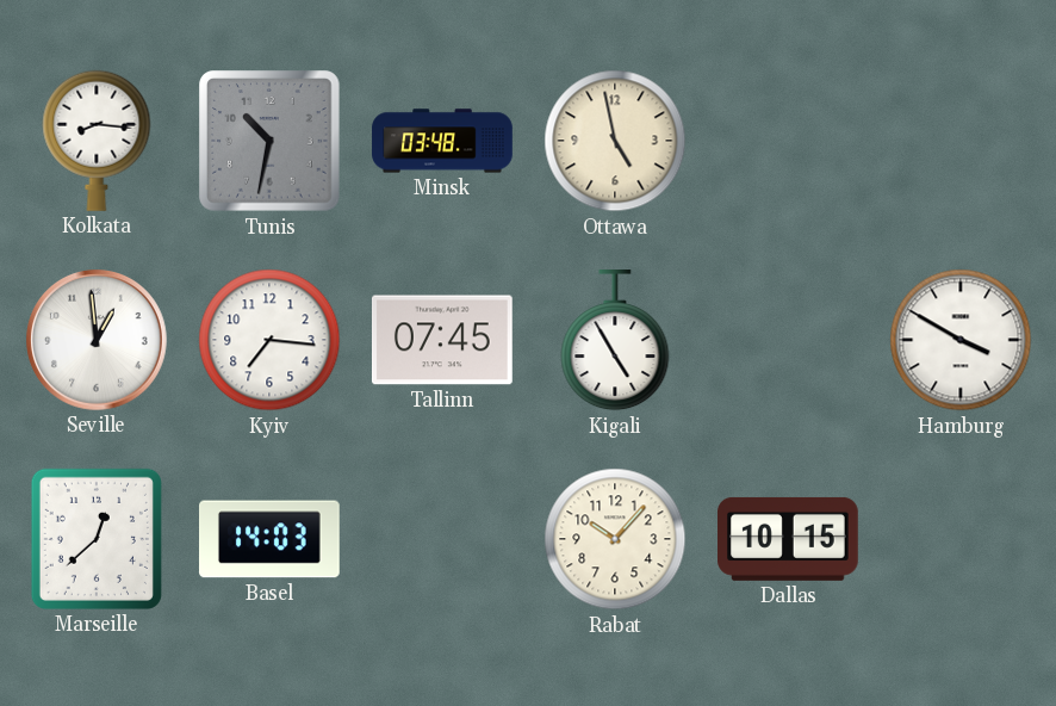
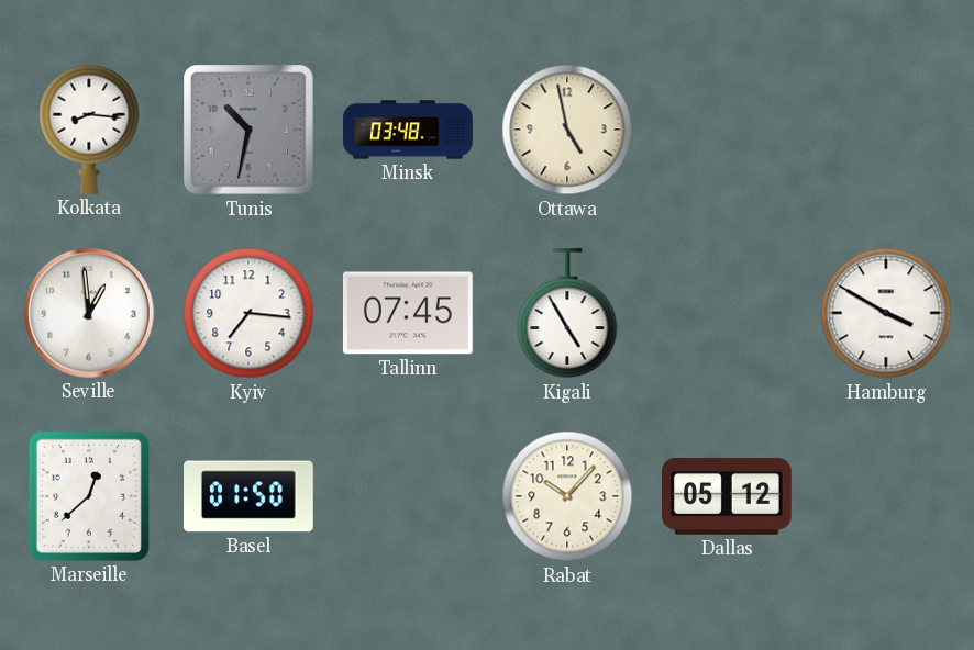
Basel: 14:03 -> 01:50
Dallas: 10:15 -> 05:12
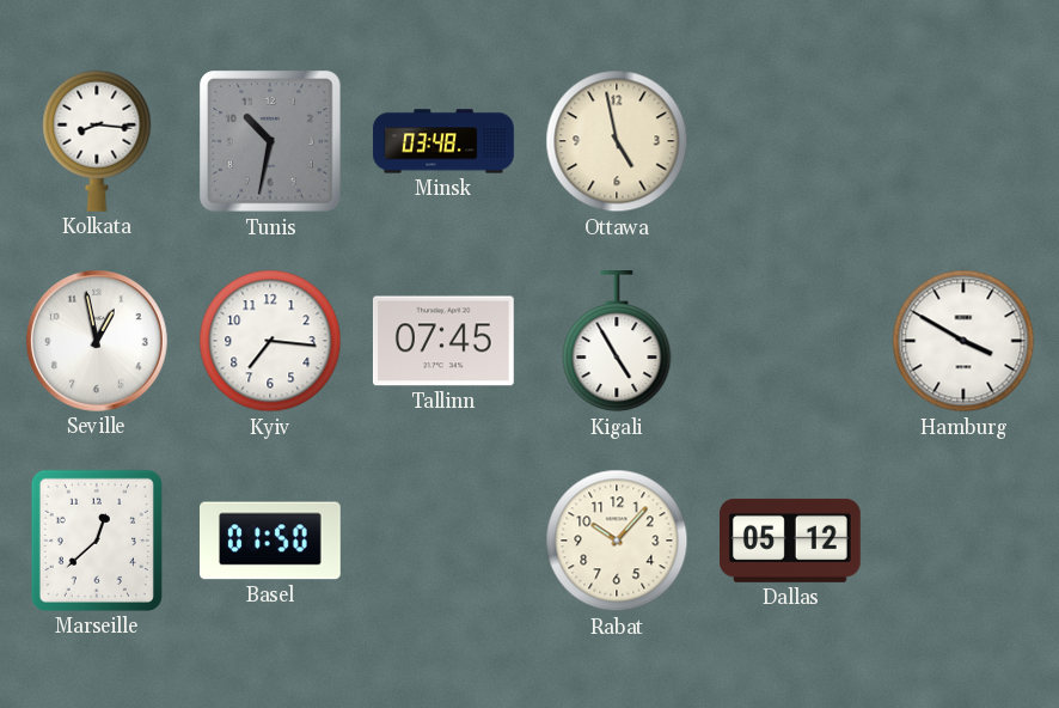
Seville: 12:59 -> 12:58
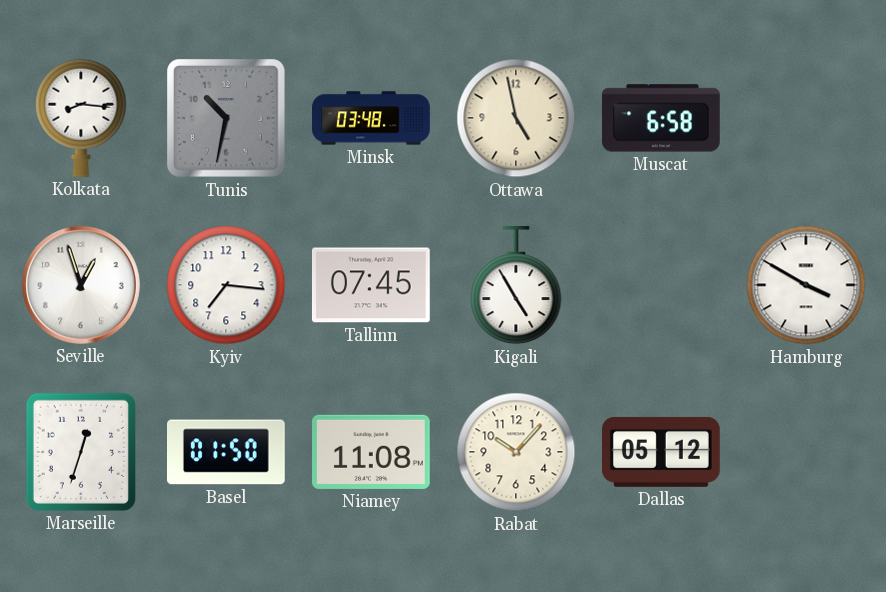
Muscat: none -> 6:58
Seville: 12:58 -> 12:57
Marseille: 12:38 -> 12:33
Niamey: none -> 11:08
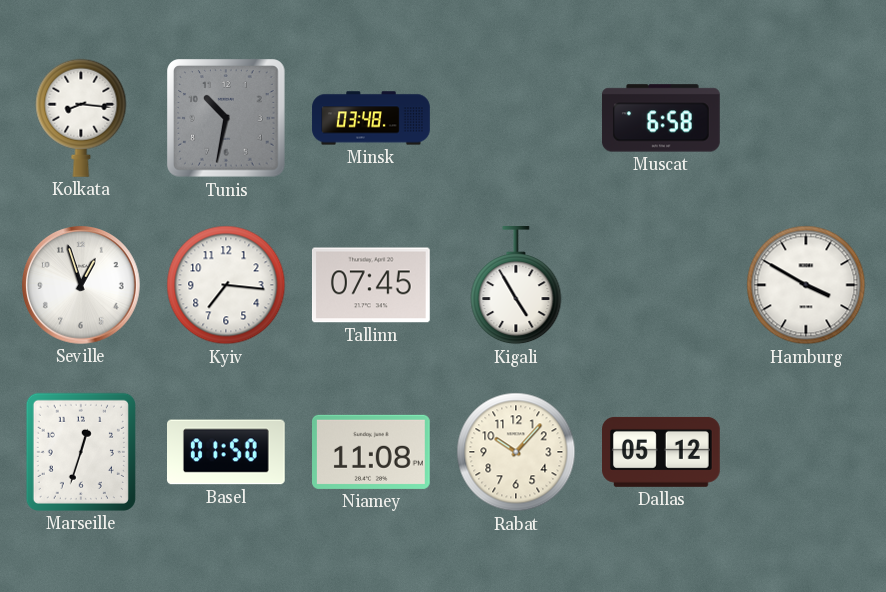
Ottawa: 4:58 -> none
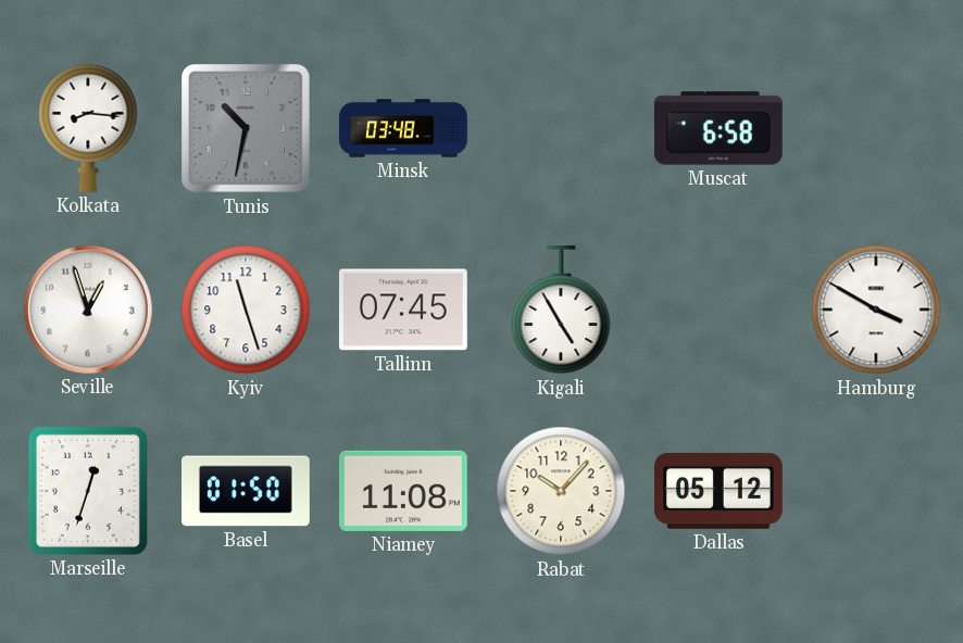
Kyiv: 7:16 -> 11:27
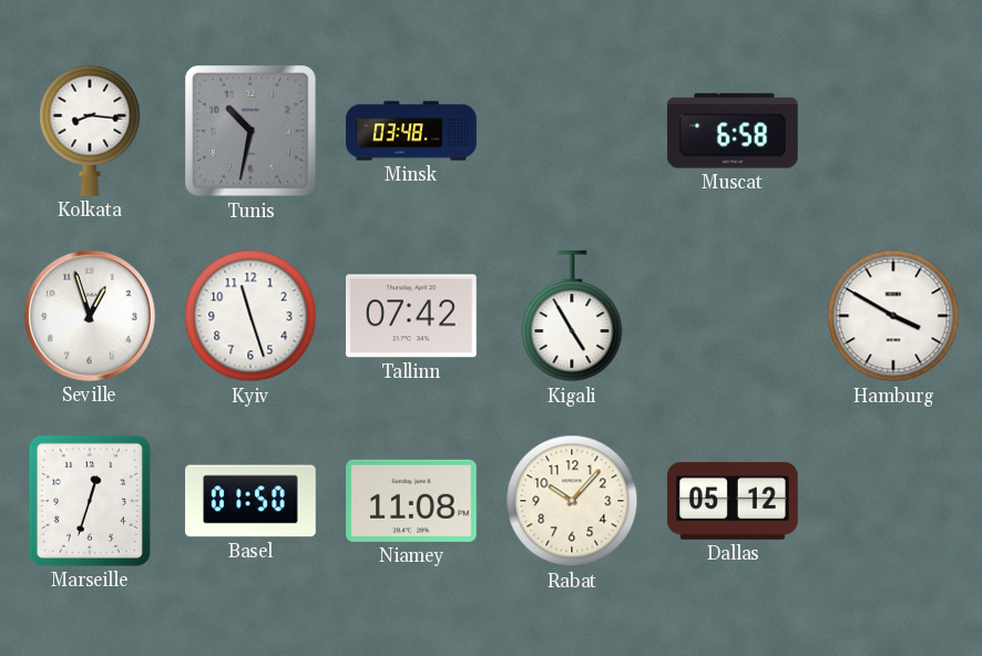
Tallinn: 07:45 -> 07:42
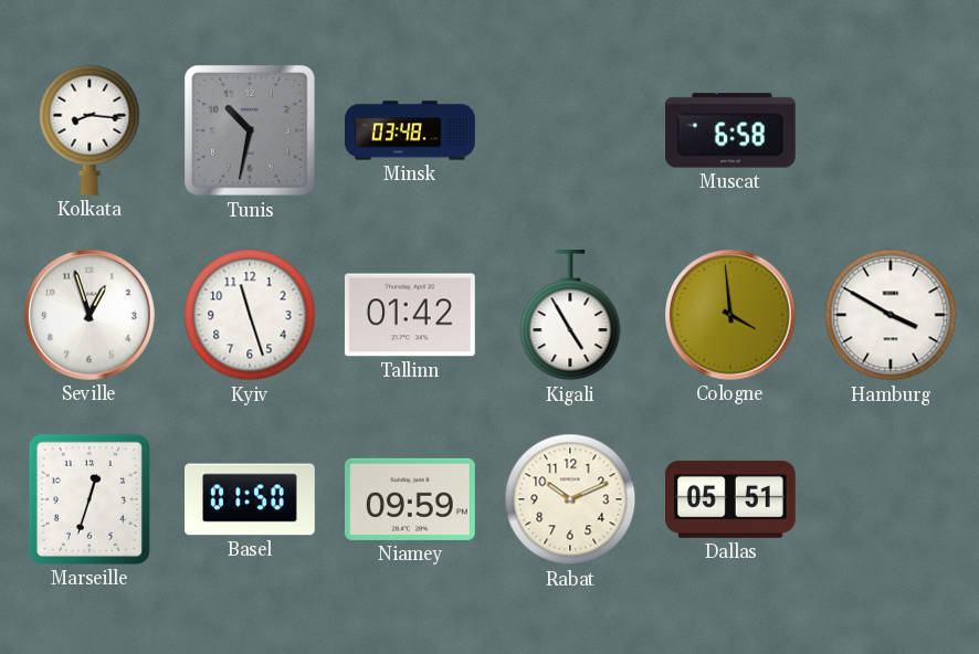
Tallinn: 07:42 -> 01:42
Cologne: none -> 3:59
Niamey: 11:08 -> 09:59
Rabat: 10:07 -> 10:11
Dallas: 05:12 -> 05:51
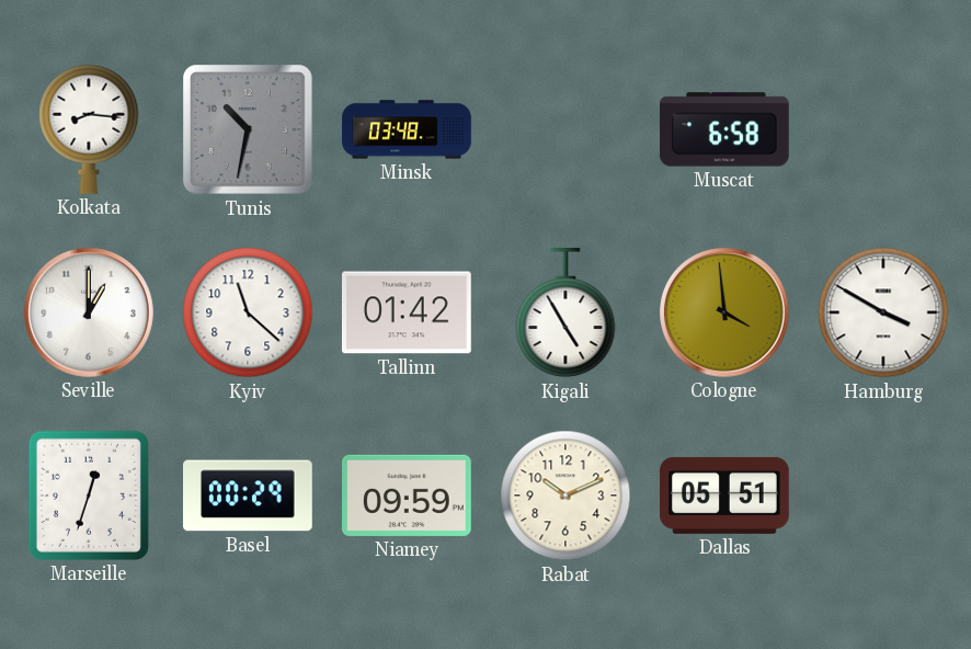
Seville: 12:57 -> 1:00
Kyiv: 11:27 -> 11:22
Basel: 01:50 -> 00:29
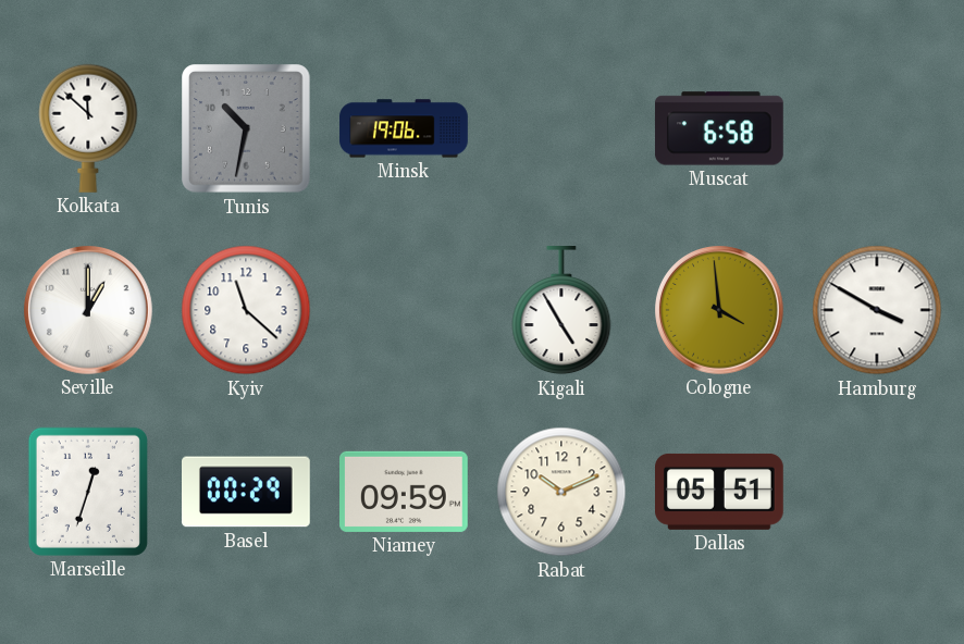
Kolkata: 8:16 -> 11:52
Minsk: 03:48 -> 19:06
Tallinn: 01:42 -> none
